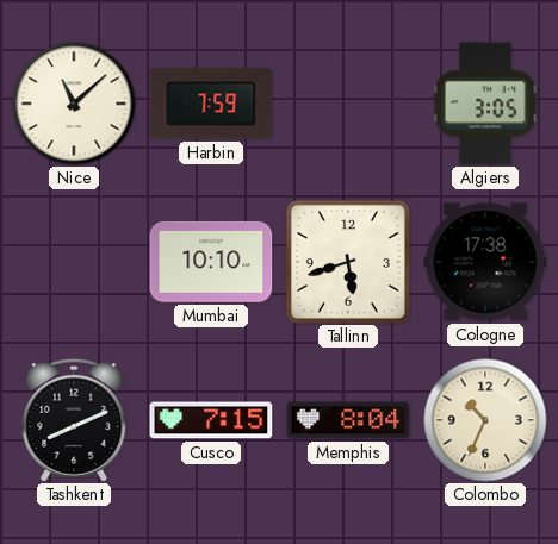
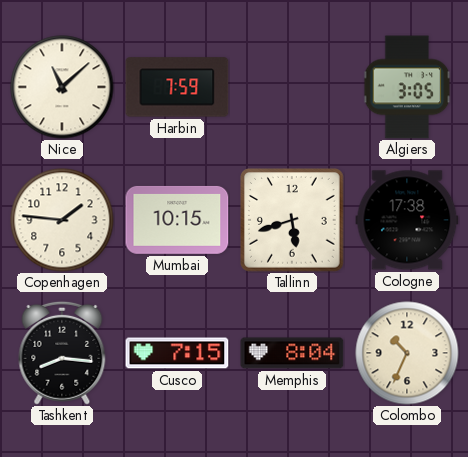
Copenhagen: none -> 1:46
Mumbai: 10:10 -> 10:15
Tashkent: 8:11 -> 8:16
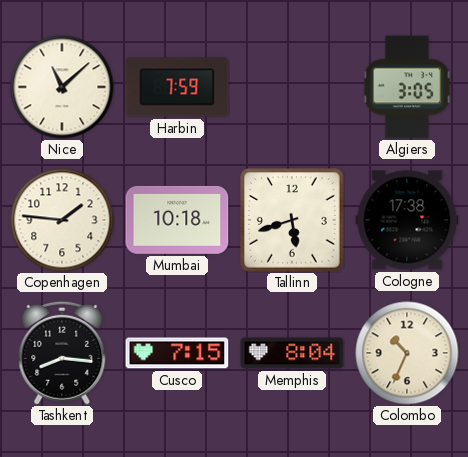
Mumbai: 10:15 -> 10:18
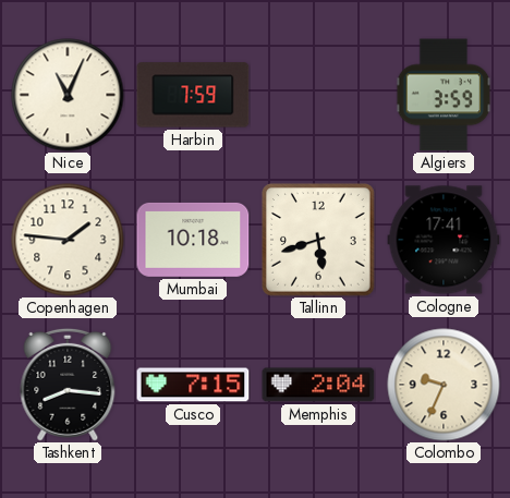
Nice: 11:08 -> 11:04
Algiers: 3:05 -> 3:59
Cologne: 17:38 -> 17:41
Memphis: 8:04 -> 2:04
Colombo: 10:34 -> 9:34
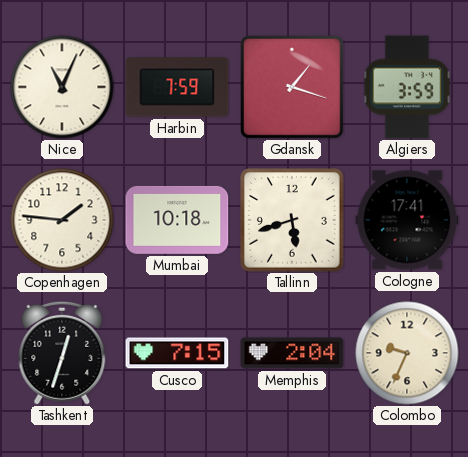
Gdansk: none -> 1:18
Tashkent: 8:16 -> 12:33
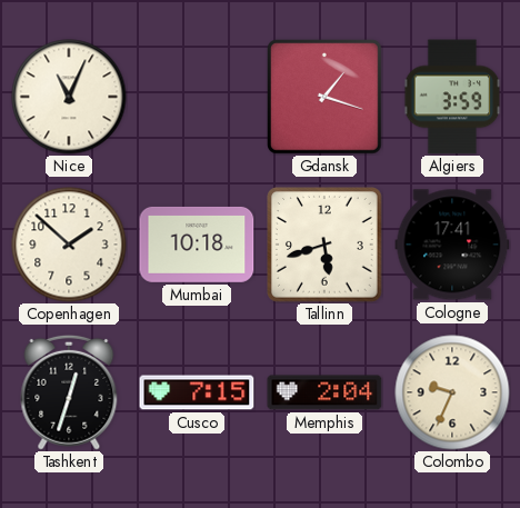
Harbin: 7:59 -> none
Copenhagen: 1:46 -> 1:52
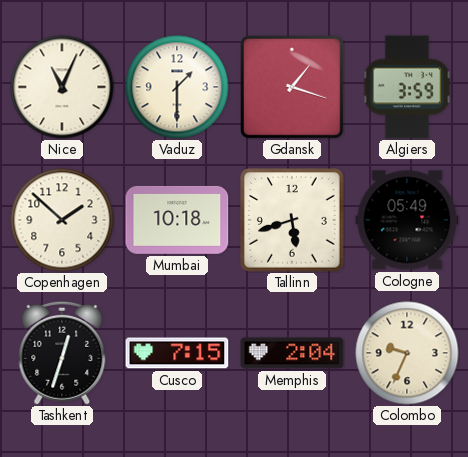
Vaduz: none -> 1:30
Cologne: 17:41 -> 05:49
